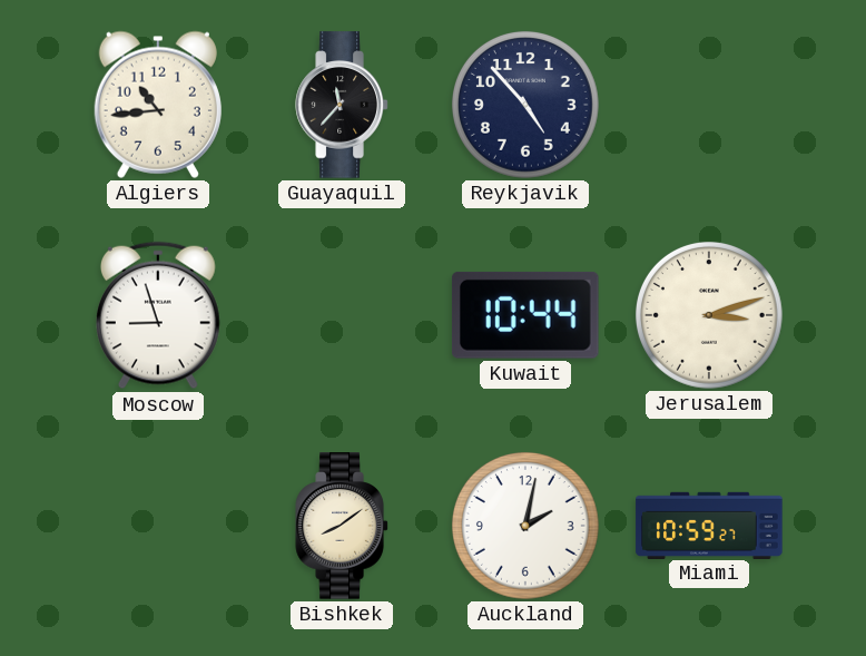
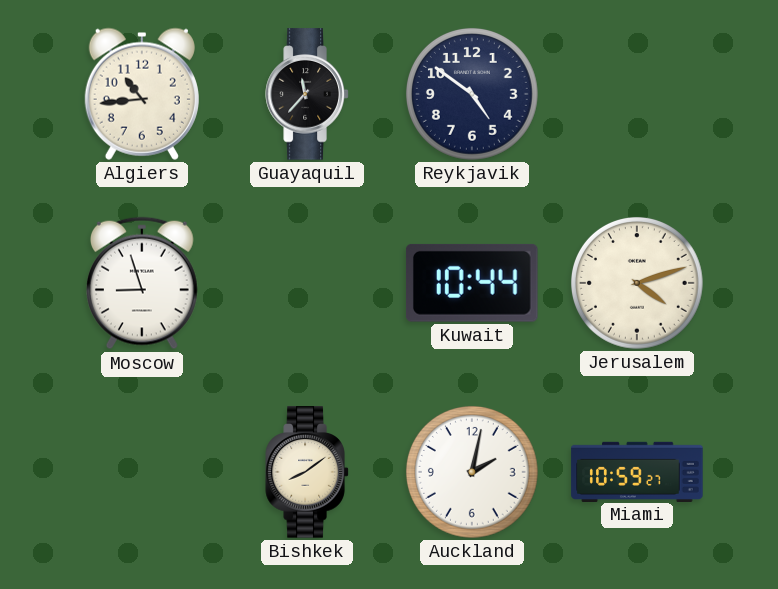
Reykjavik: 4:53 -> 4:51
Jerusalem: 3:12 -> 4:12
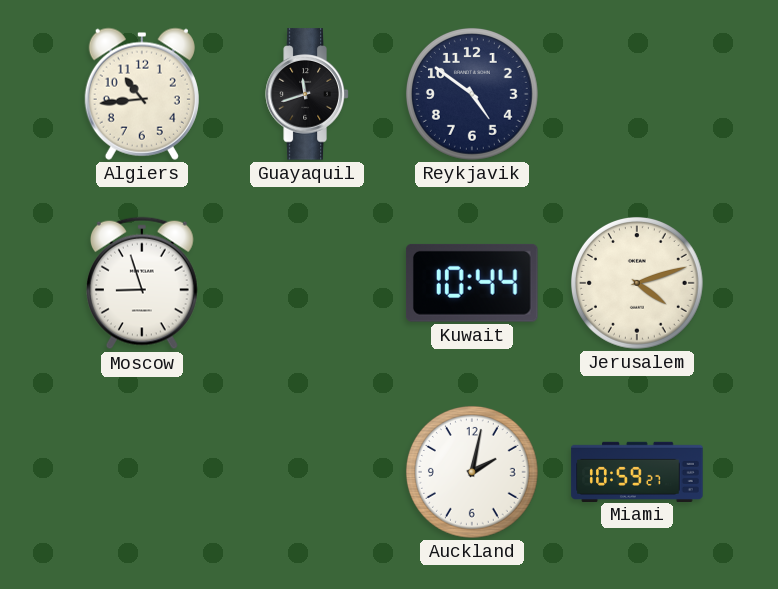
Guayaquil: 11:37 -> 11:42
Bishkek: 8:09 -> none
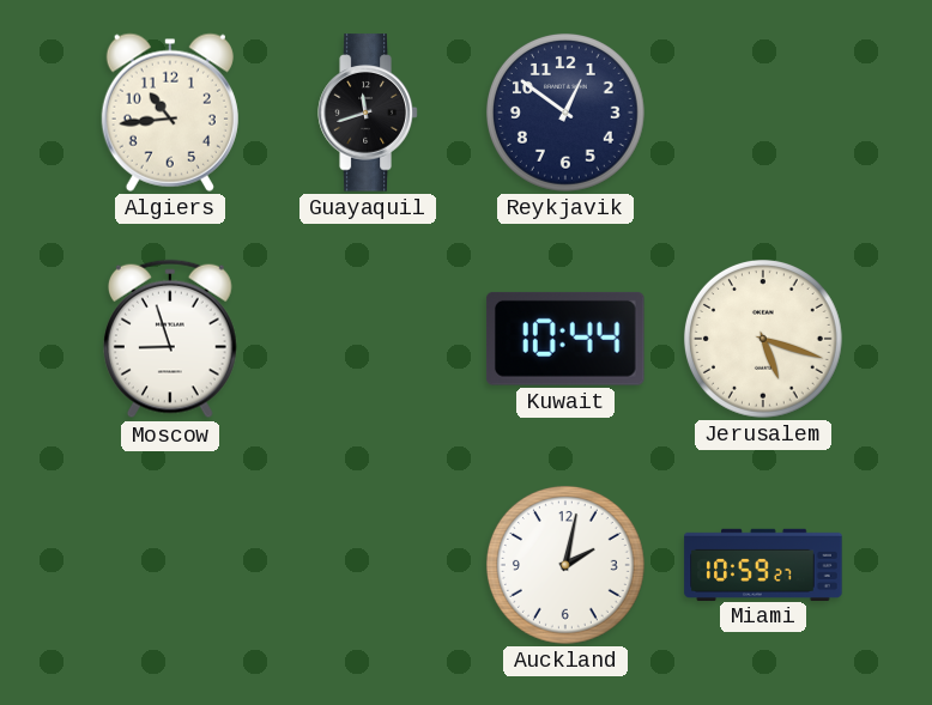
Reykjavik: 4:51 -> 12:51
Jerusalem: 4:12 -> 5:18
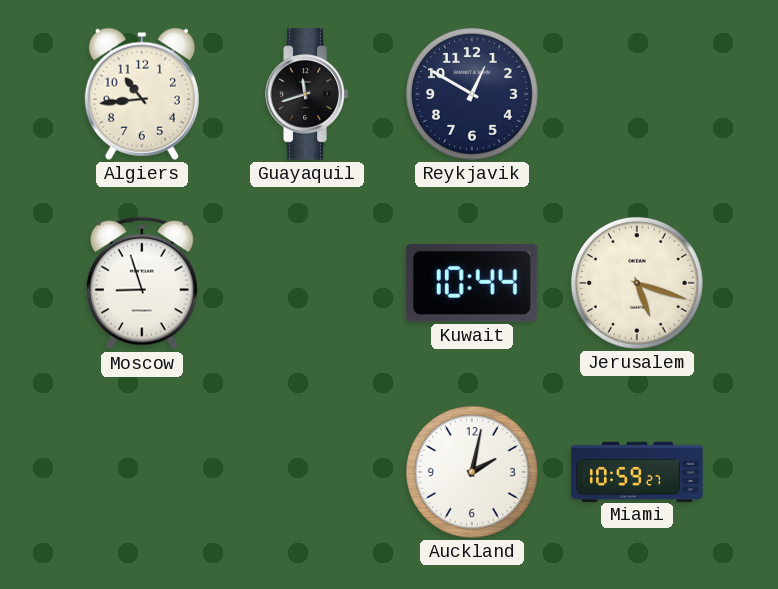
Reykjavik: 12:51 -> 12:50
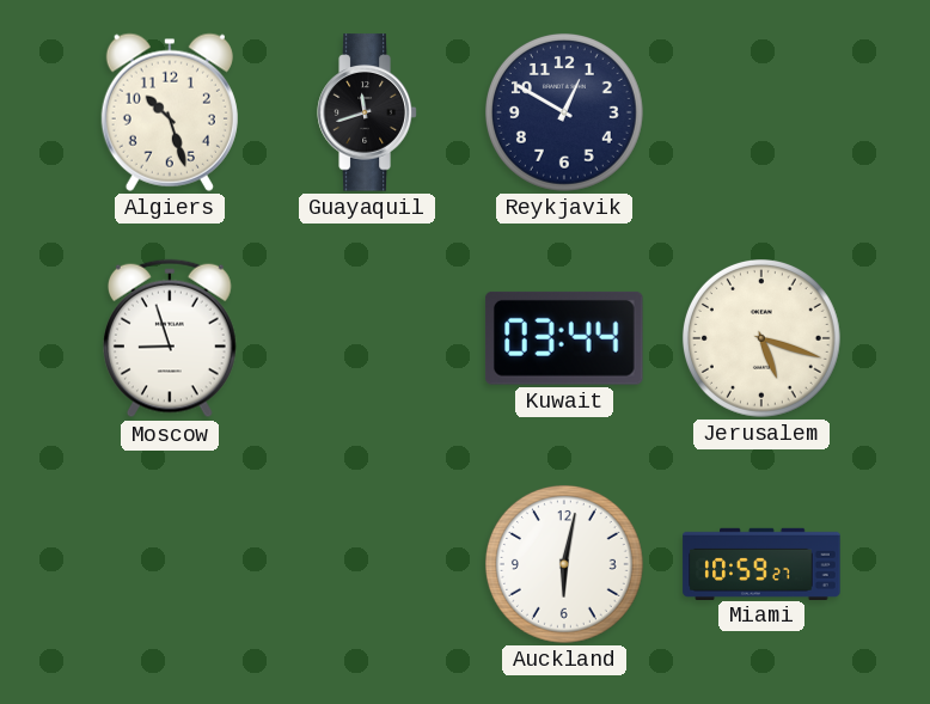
Algiers: 10:44 -> 10:27
Kuwait: 10:44 -> 03:44
Auckland: 2:02 -> 6:02
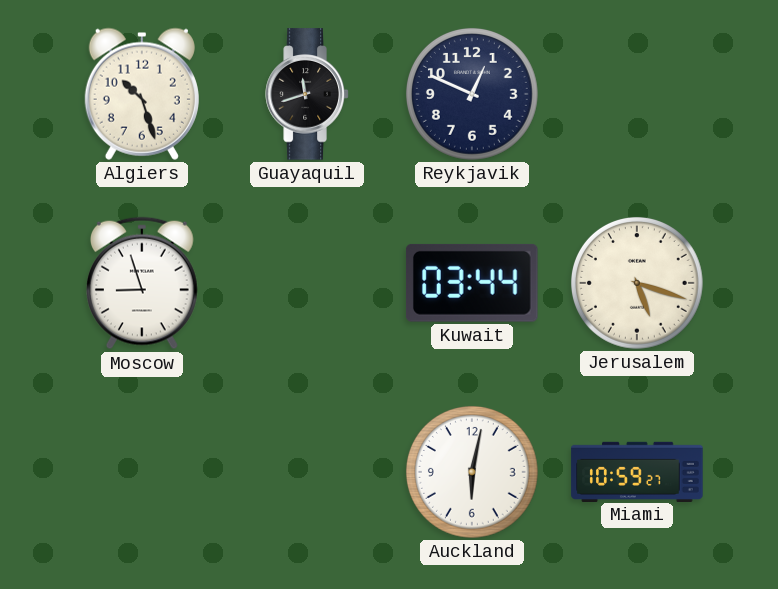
Reykjavik: 12:50 -> 12:49
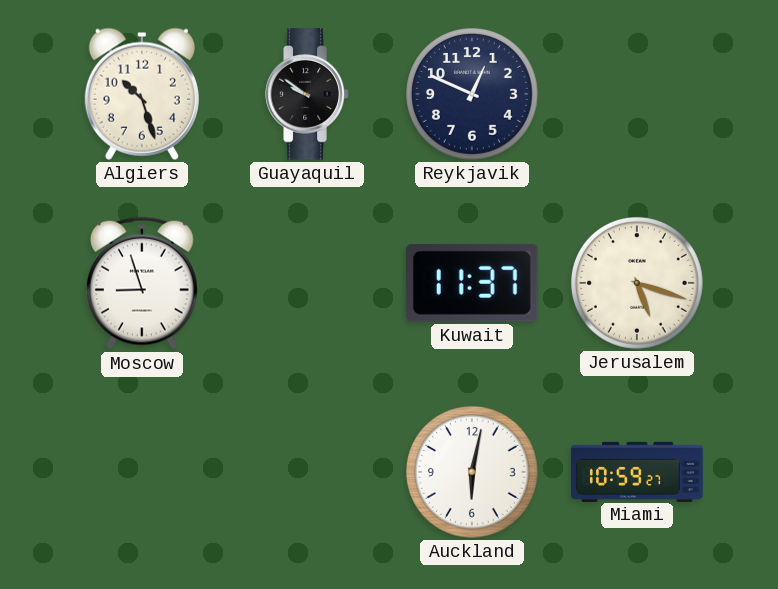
Guayaquil: 11:42 -> 9:51
Kuwait: 03:44 -> 11:37
